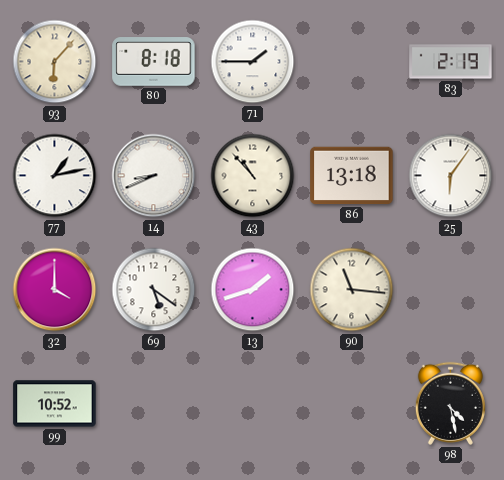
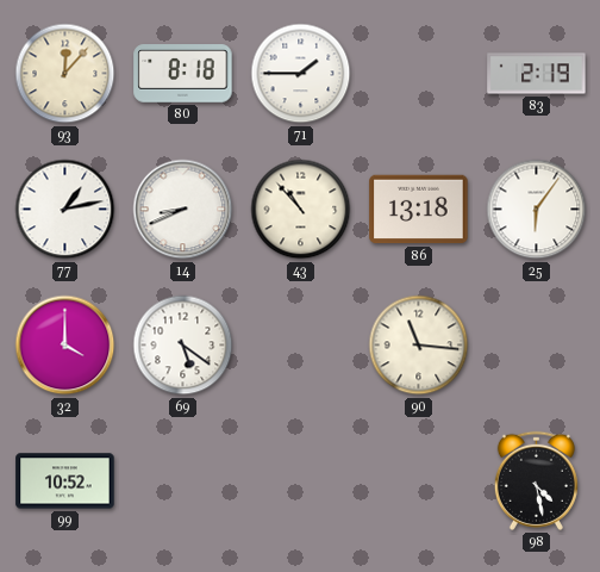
93: 6:07 -> 12:07
13: 1:42 -> none
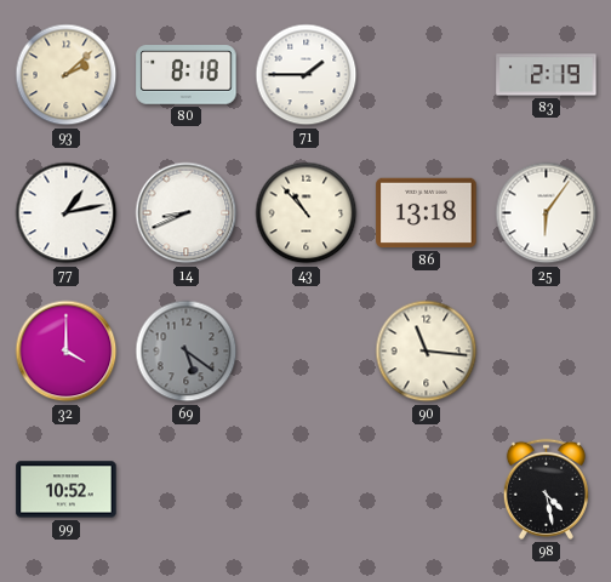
93: 12:07 -> 2:08
69 dial: white -> grey
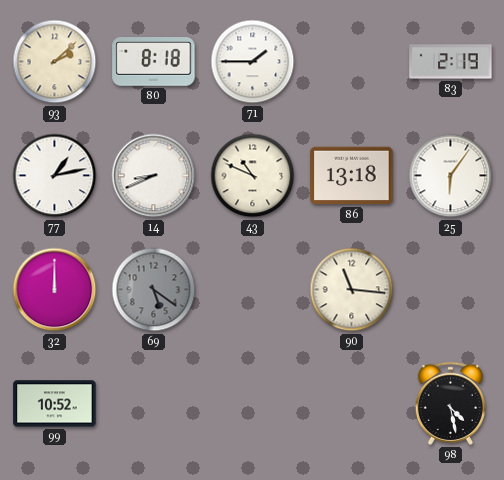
43: 10:53 -> 10:49
32: 4:00 -> 12:00
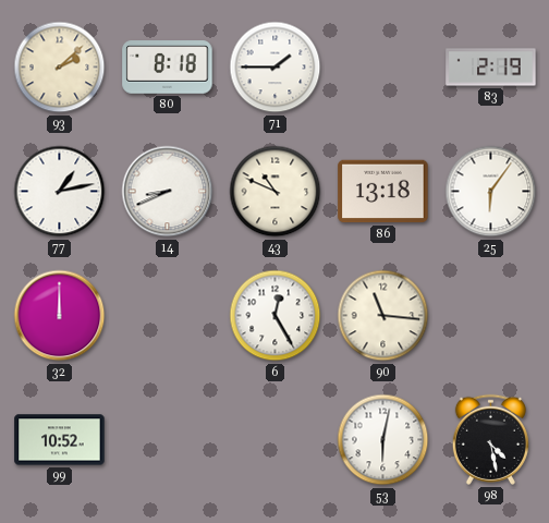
69: 5:21 -> none
6: none -> 12:25
53: none -> 6:02
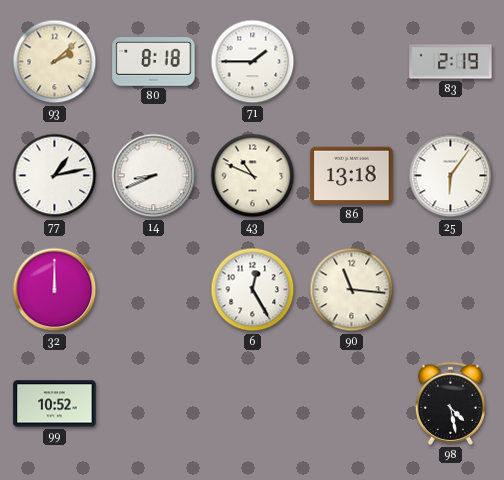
53: 6:02 -> none
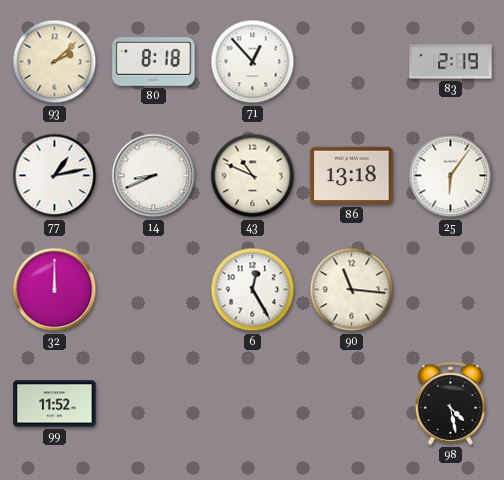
71: 1:45 -> 12:53
99: 10:52 -> 11:52
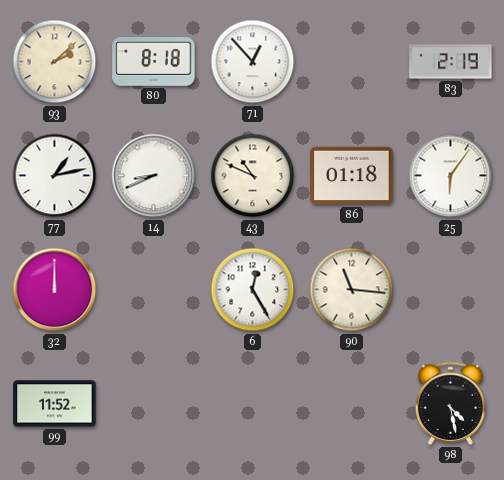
86: 13:18 -> 01:18
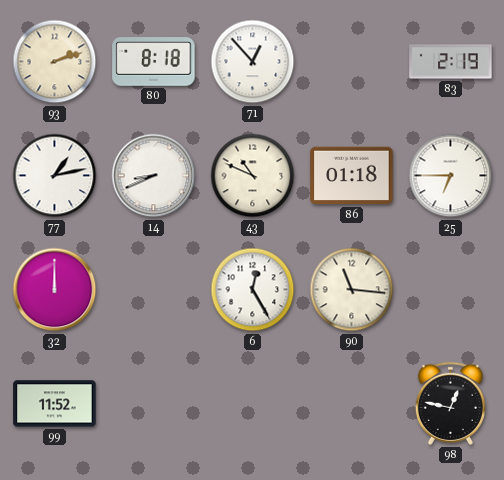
93: 2:08 -> 2:12
25: 6:06 -> 6:45
98: 4:28 -> 12:47
